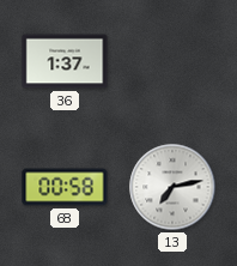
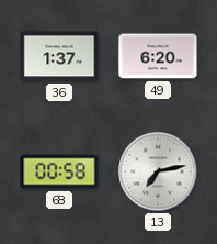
49: none -> 6:20
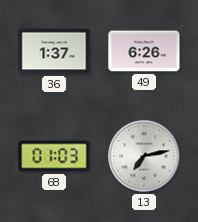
49: 6:20 -> 6:26
68: 00:58 -> 01:03
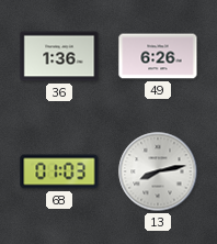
36: 1:37 -> 1:36
13: 7:13 -> 8:13
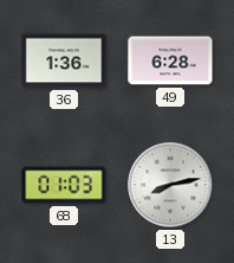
49: 6:26 -> 6:28
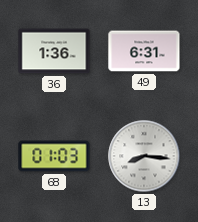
49: 6:28 -> 6:31
13: 8:13 -> 8:16
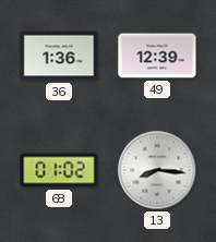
49: 6:31 -> 12:39
68: 01:03 -> 01:02
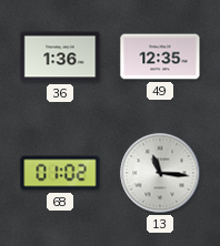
49: 12:39 -> 12:35
13: 8:16 -> 11:16
